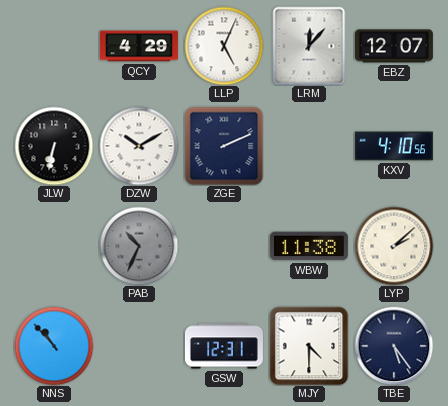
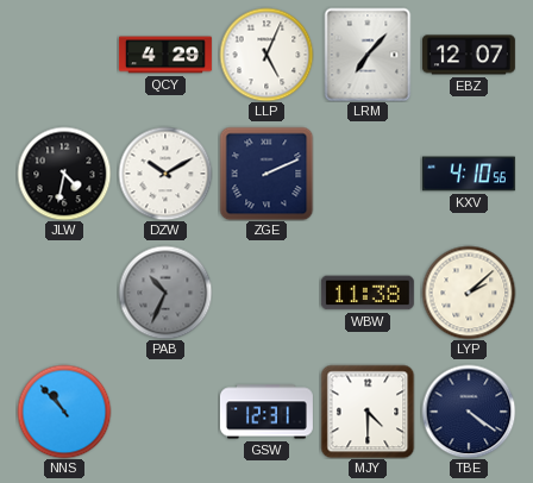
LRM: 12:07 -> 7:07
JLW: 6:32 -> 4:32
TBE: 5:24 -> 4:21
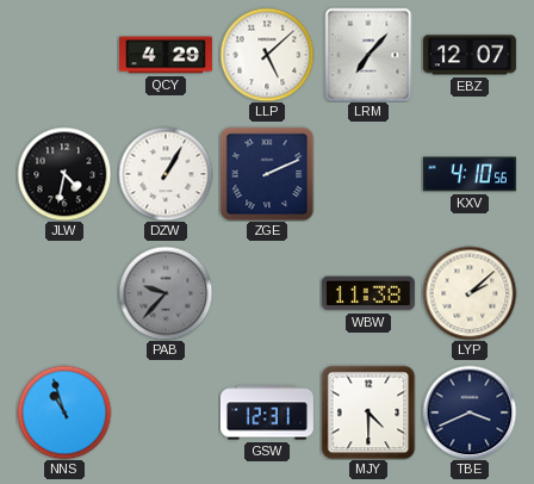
LLP: 5:04 -> 5:08
DZW: 10:10 -> 1:05
PAB: 10:34 -> 9:37
NNS: 10:53 -> 10:57
TBE: 4:21 -> 3:41
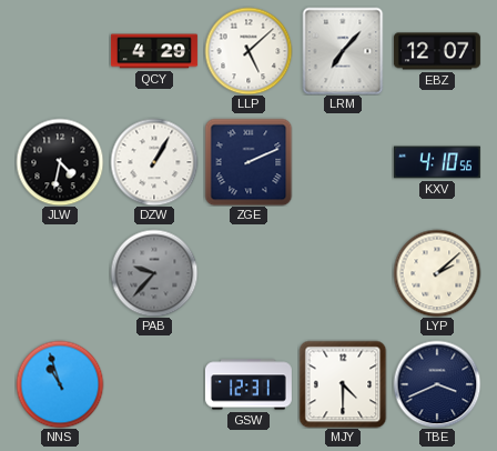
WBW: 11:38 -> none
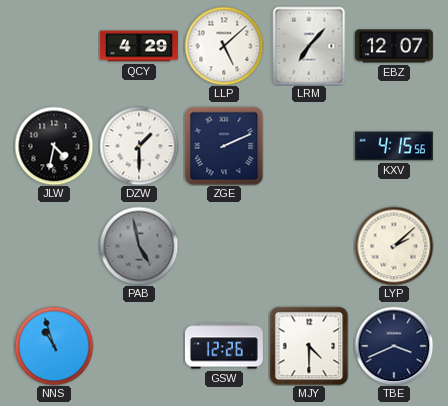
DZW: 1:05 -> 1:30
KXV: 4:10 -> 4:15
PAB: 9:37 -> 4:58
GSW: 12:31 -> 12:26
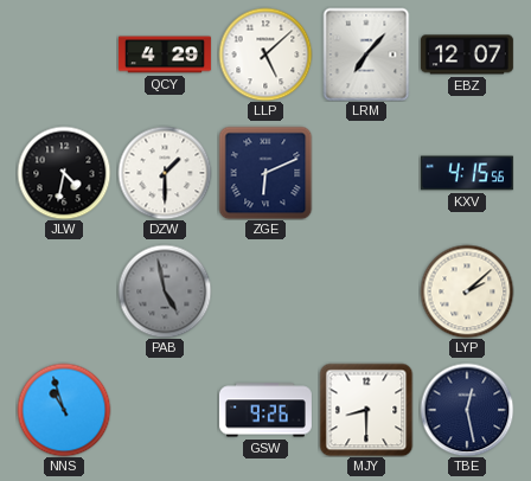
ZGE: 2:11 -> 6:11
GSW: 12:26 -> 9:26
MJY: 4:30 -> 8:30
TBE: 3:41 -> 12:28
